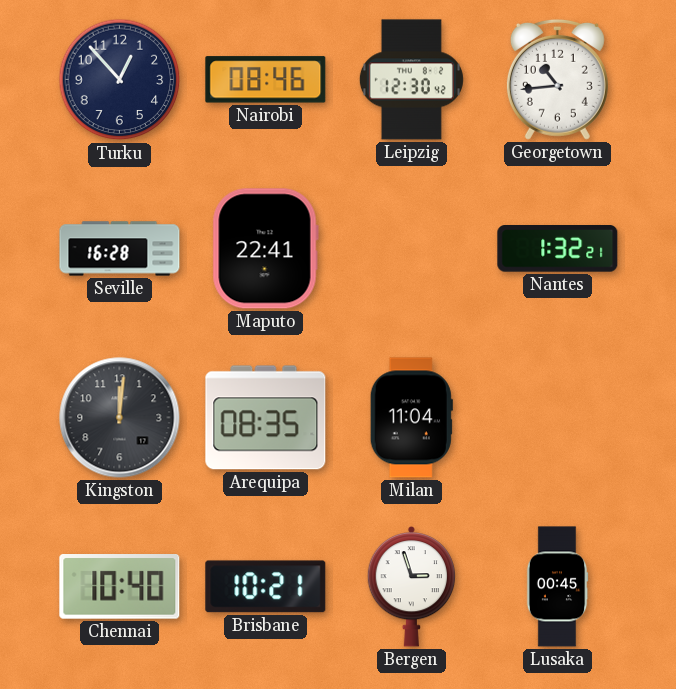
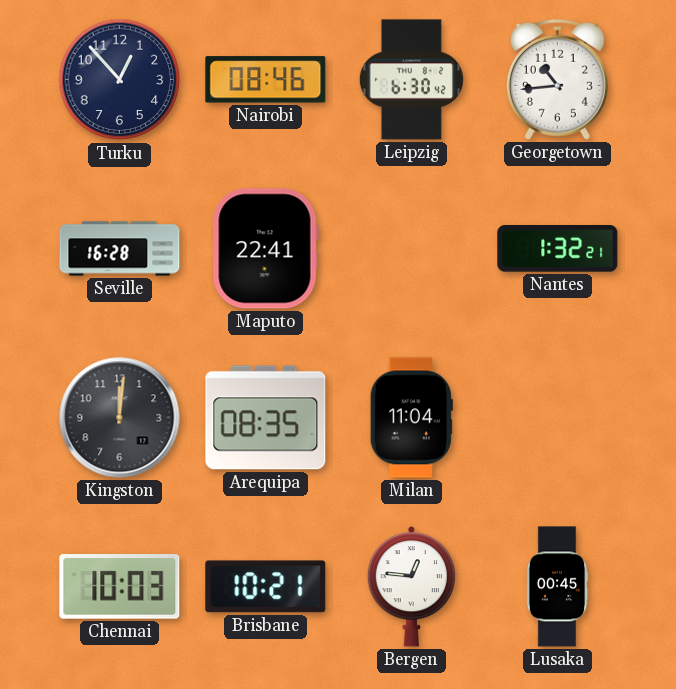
Leipzig: 12:30 -> 6:30
Chennai: 10:40 -> 10:03
Bergen: 2:57 -> 12:46
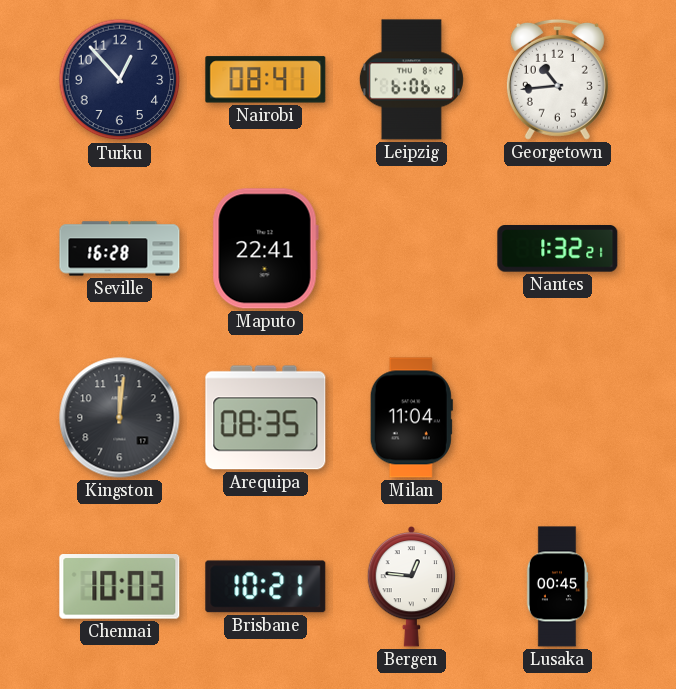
Nairobi: 08:46 -> 08:41
Leipzig: 6:30 -> 6:06
